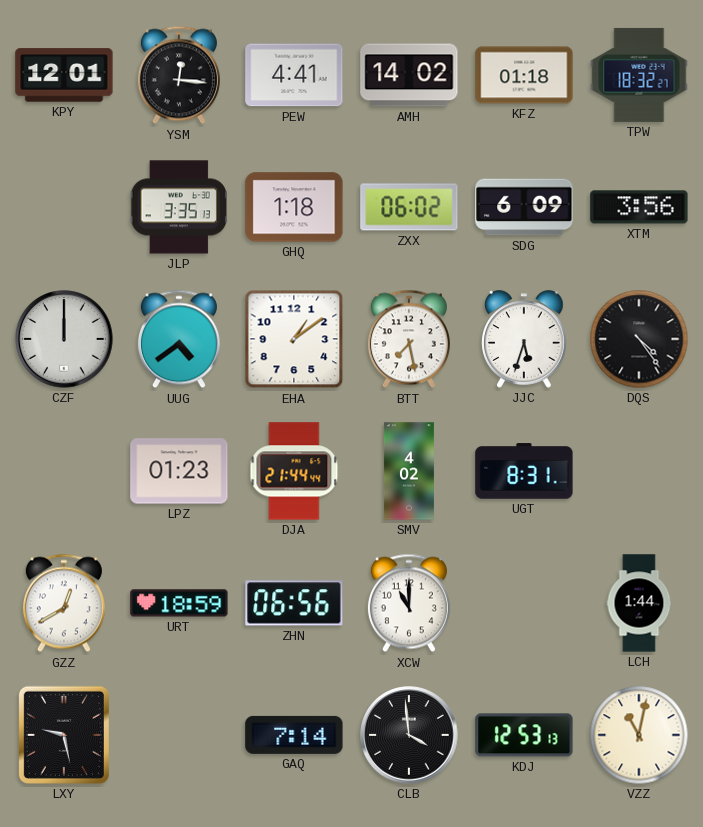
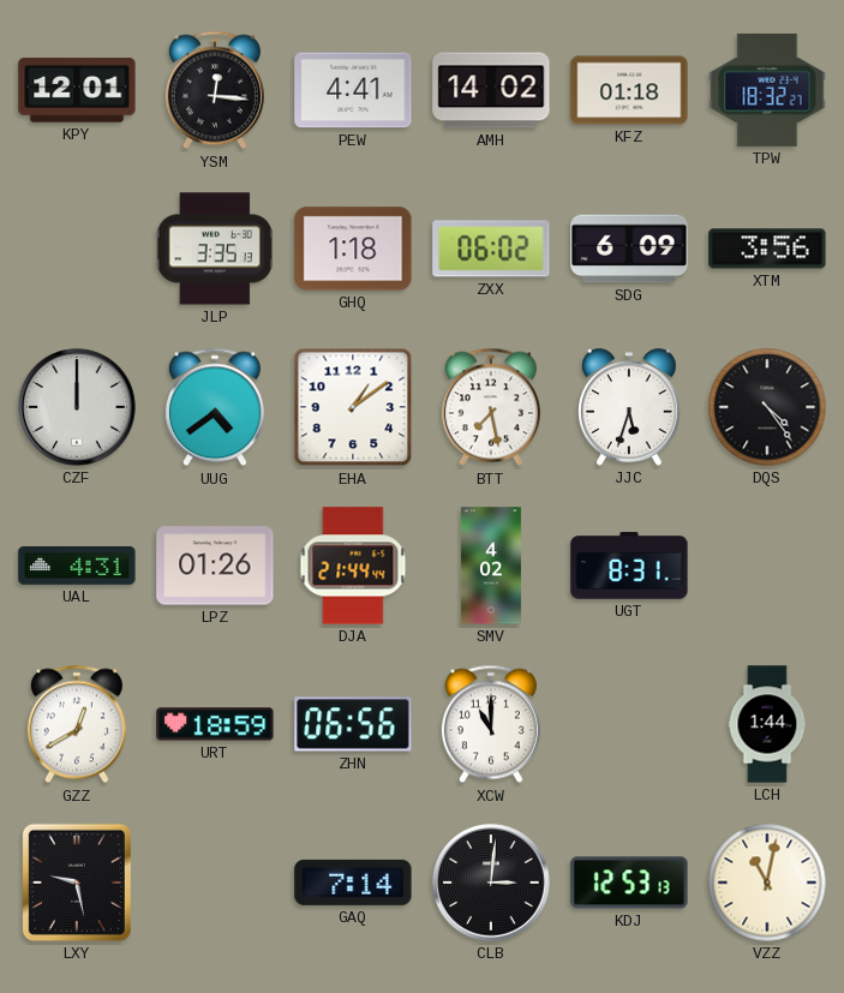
UAL: none -> 4:31
LPZ: 01:23 -> 01:26
CLB: 3:59 -> 3:01
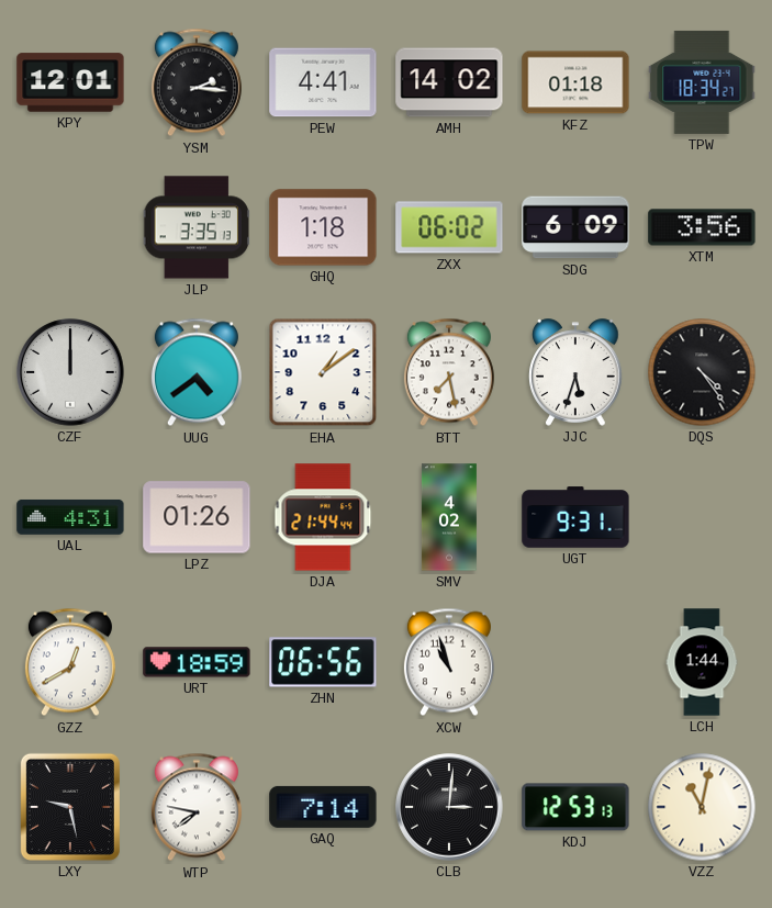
YSM: 12:16 -> 2:16
TPW: 18:32 -> 18:34
UGT: 8:31 -> 9:31
XCW: 11:00 -> 10:57
WTP: none -> 7:47
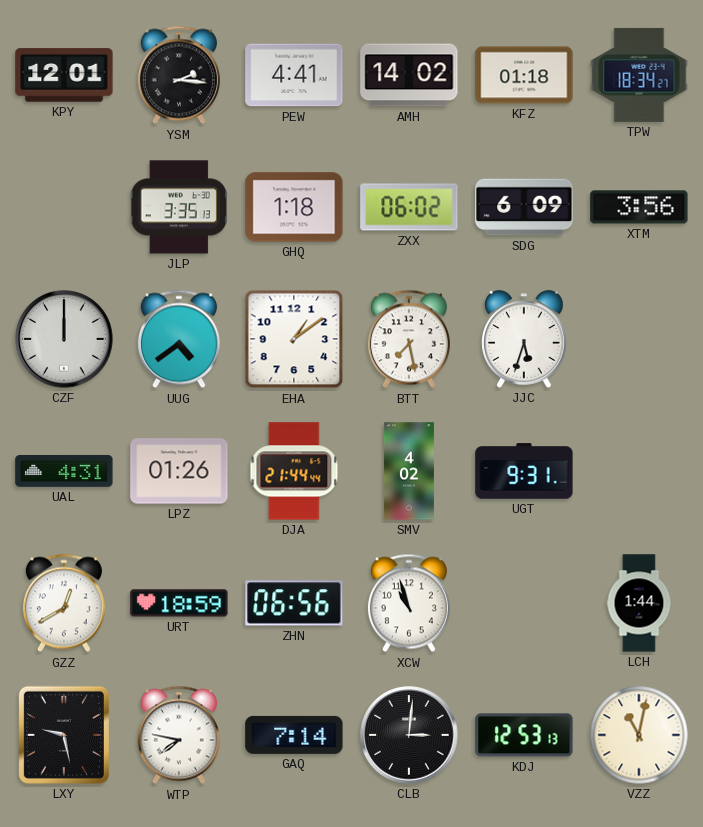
DQS: 4:24 -> none
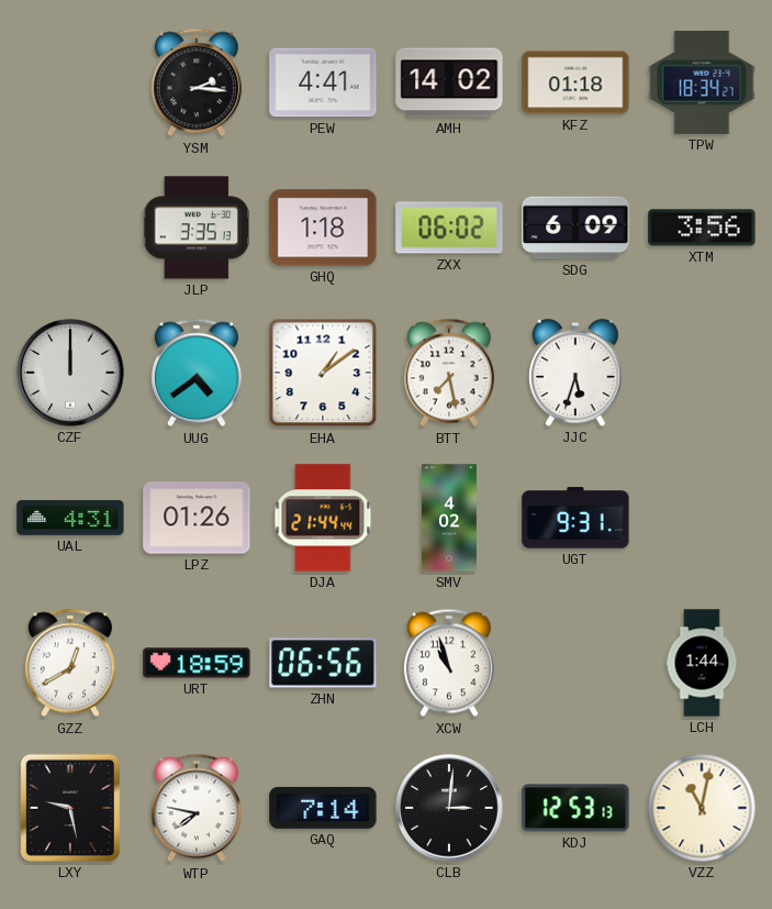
KPY: 12:01 -> none
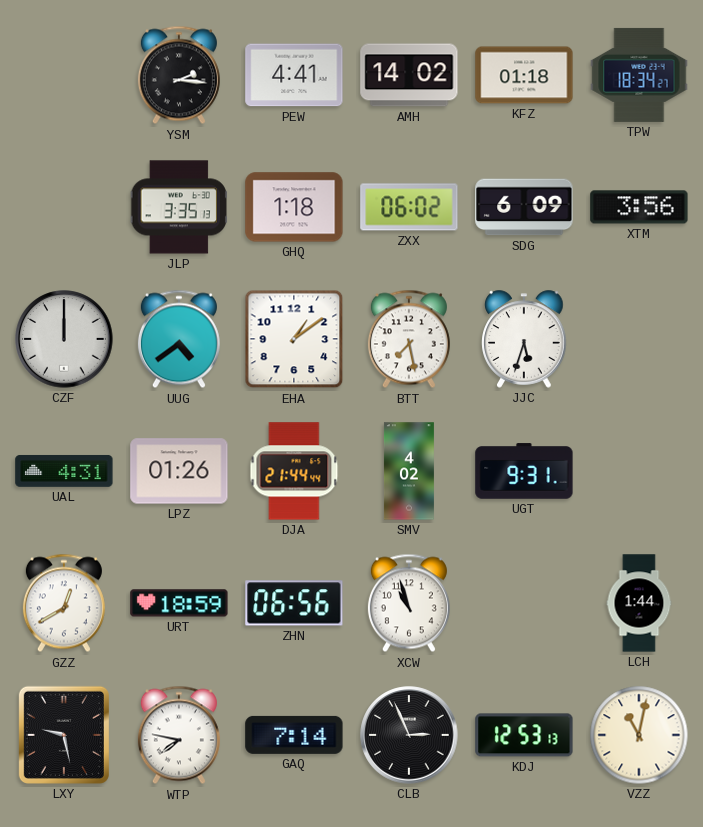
CLB: 3:01 -> 2:56
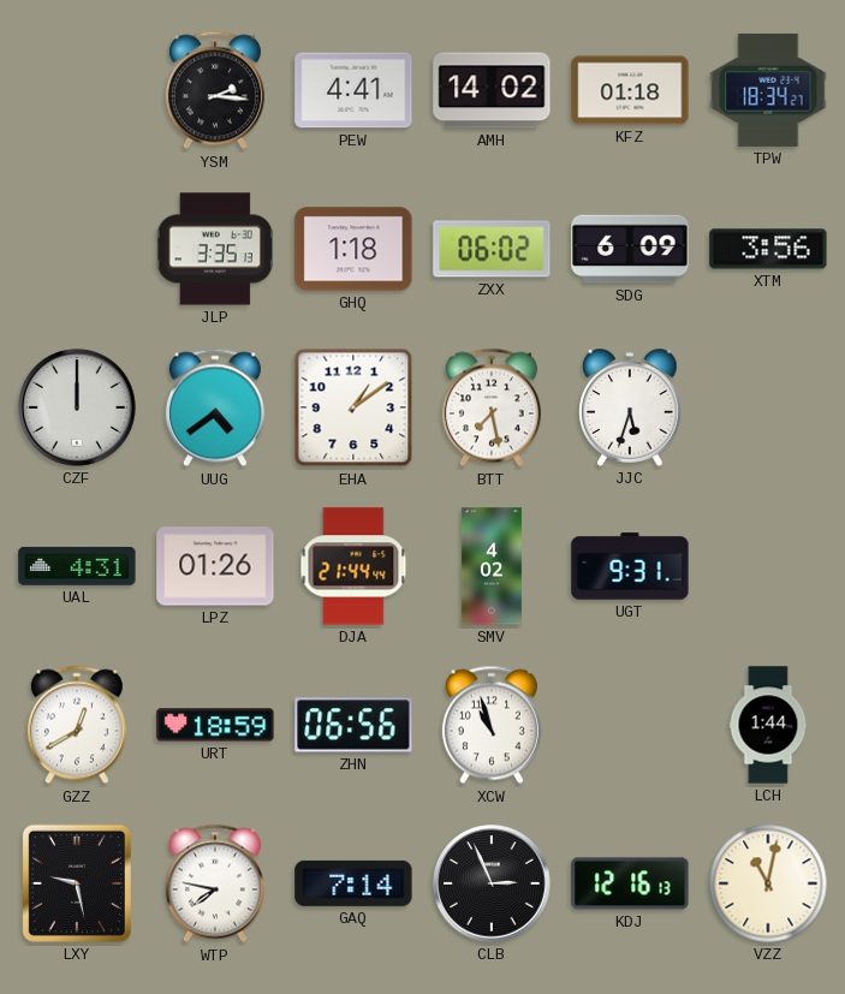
KDJ: 12:53 -> 12:16
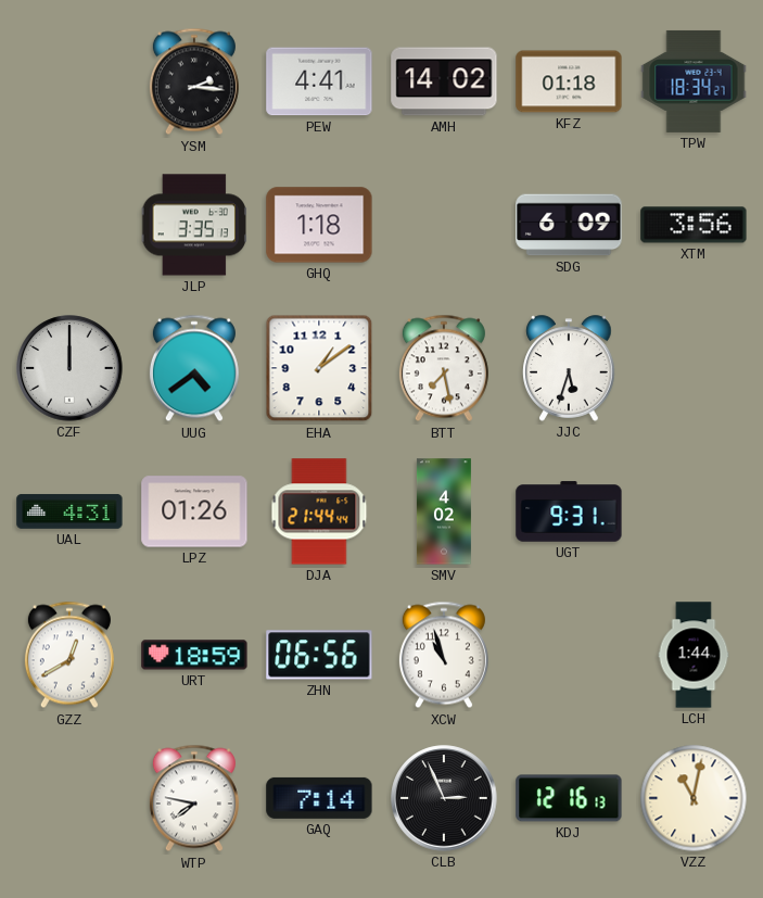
ZXX: 06:02 -> none
LXY: 9:28 -> none
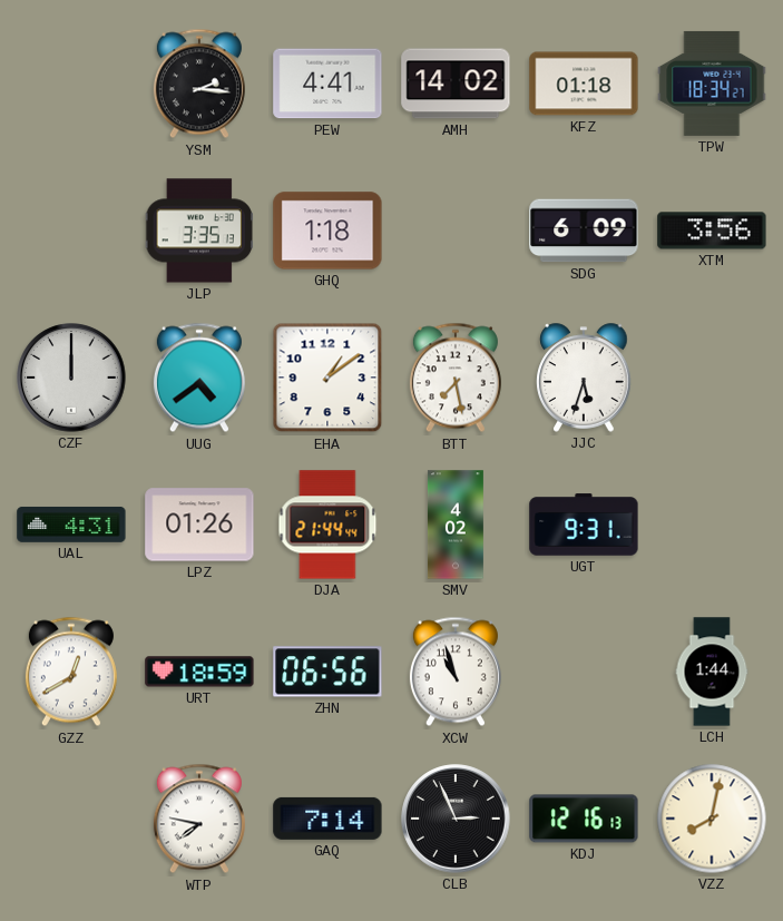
VZZ: 11:02 -> 8:02
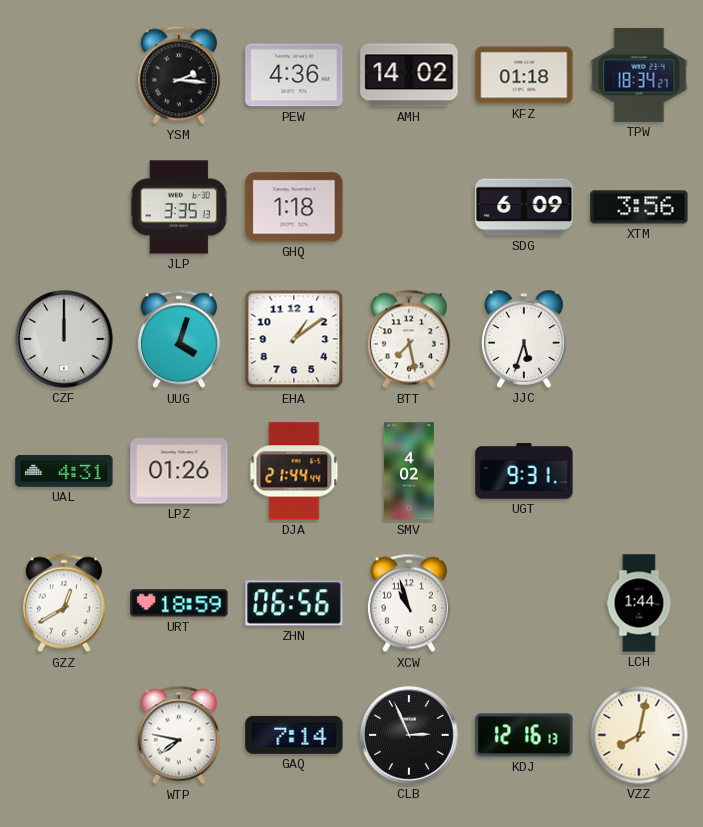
PEW: 4:41 -> 4:36
UUG: 4:39 -> 4:03
